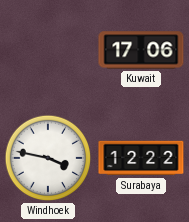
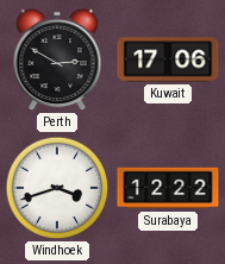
Perth: none -> 2:50
Windhoek: 3:47 -> 3:42
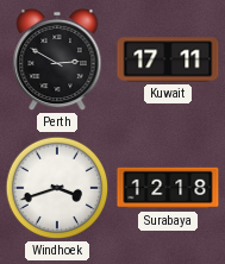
Kuwait: 17:06 -> 17:11
Surabaya: 12:22 -> 12:18
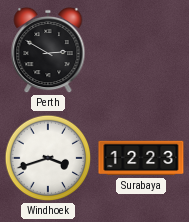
Kuwait: 17:11 -> none
Surabaya: 12:18 -> 12:23
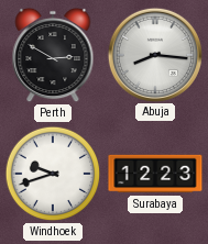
Abuja: none -> 8:16
Windhoek: 3:42 -> 9:42
